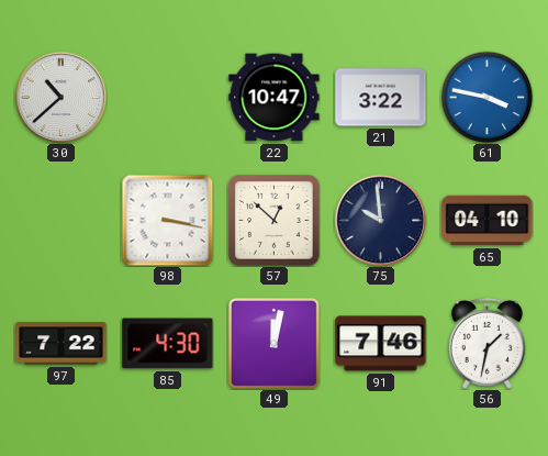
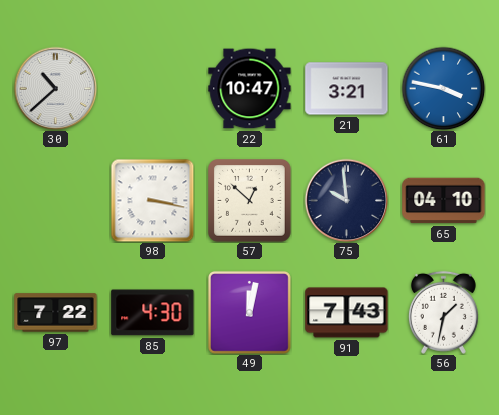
21: 3:22 -> 3:21
91: 7:46 -> 7:43
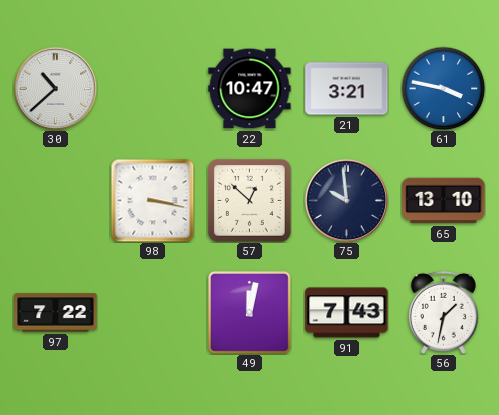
65: 04:10 -> 13:10
85: 4:30 -> none
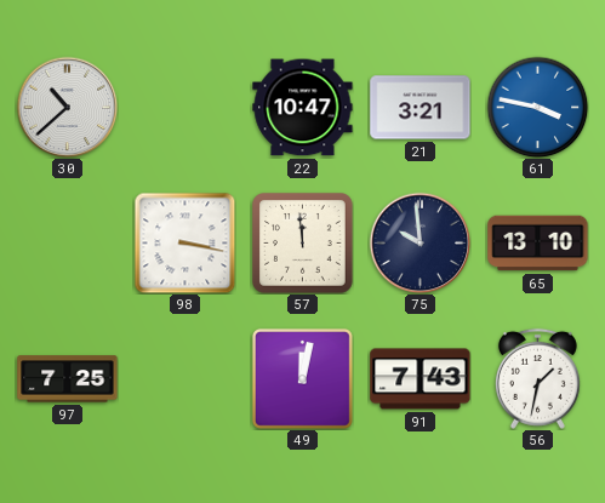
57: 12:52 -> 11:59
97: 7:22 -> 7:25
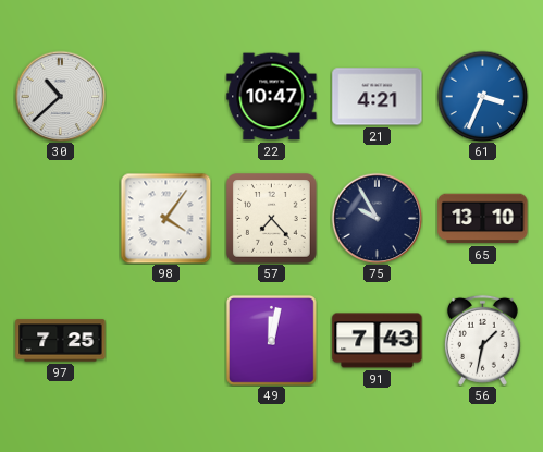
21: 3:21 -> 4:21
61: 3:47 -> 3:34
98: 3:17 -> 4:06
57: 11:59 -> 7:23
75: 9:59 -> 9:55
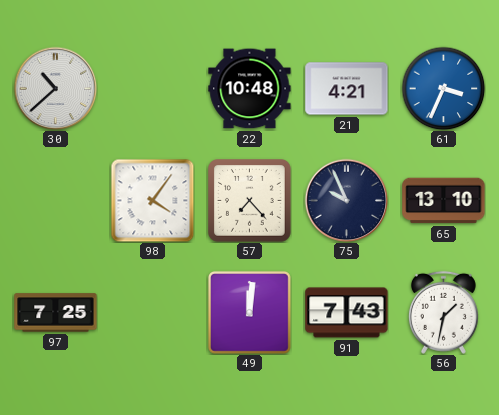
22: 10:47 -> 10:48
75: 9:55 -> 9:56
49: 12:02 -> 12:01
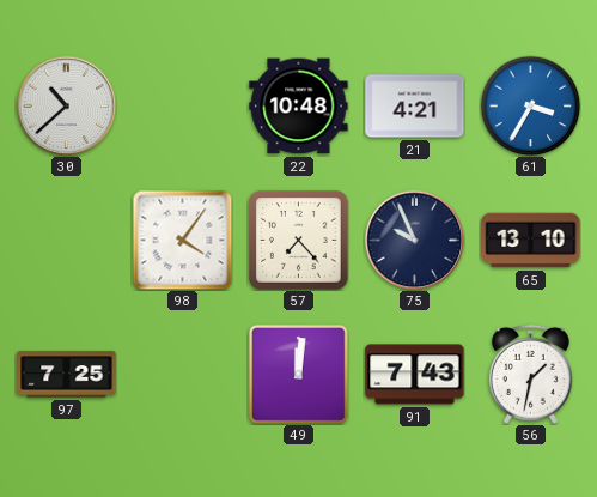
61: 3:34 -> 3:35
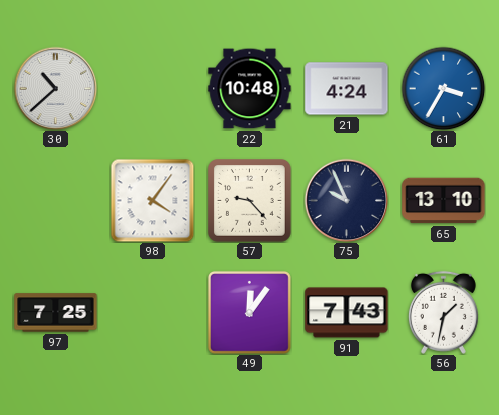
21: 4:21 -> 4:24
57: 7:23 -> 9:23
49: 12:01 -> 12:06
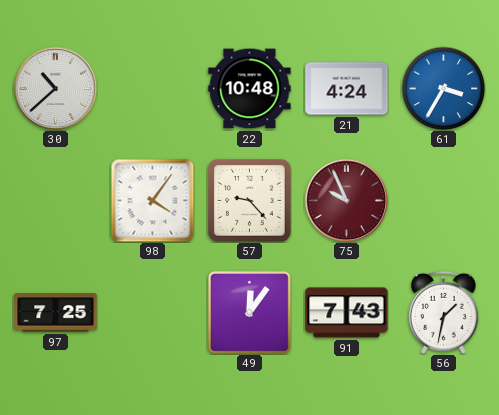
75 dial: navy -> burgundy
65: 13:10 -> none
